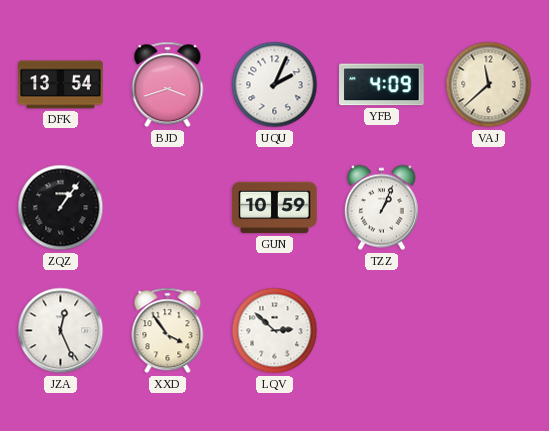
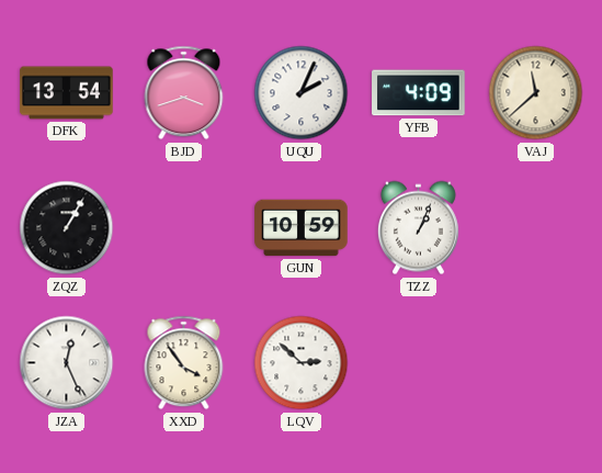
ZQZ: 1:06 -> 1:05
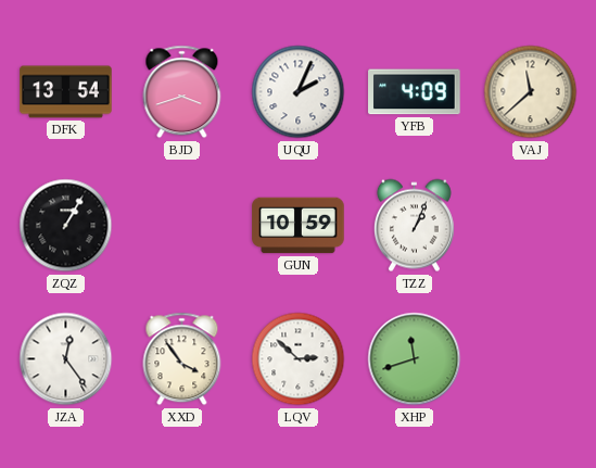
JZA: 12:26 -> 12:24
XHP: none -> 11:42
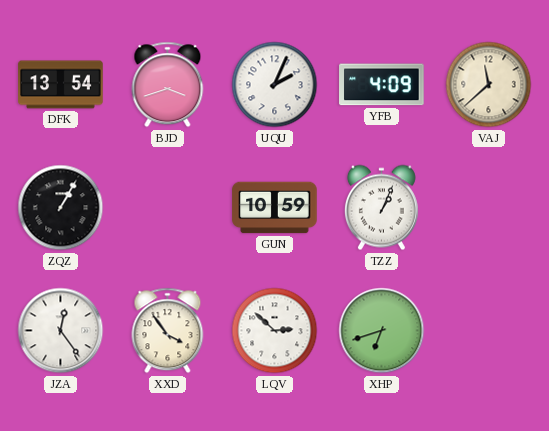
XHP: 11:42 -> 6:42
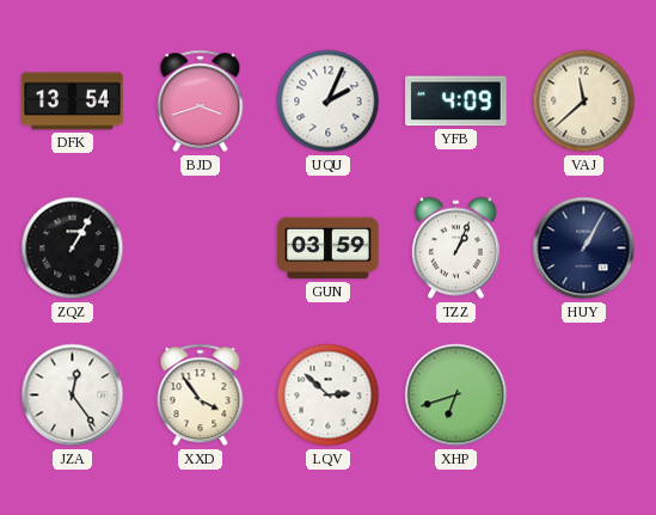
GUN: 10:59 -> 03:59
HUY: none -> 1:05
